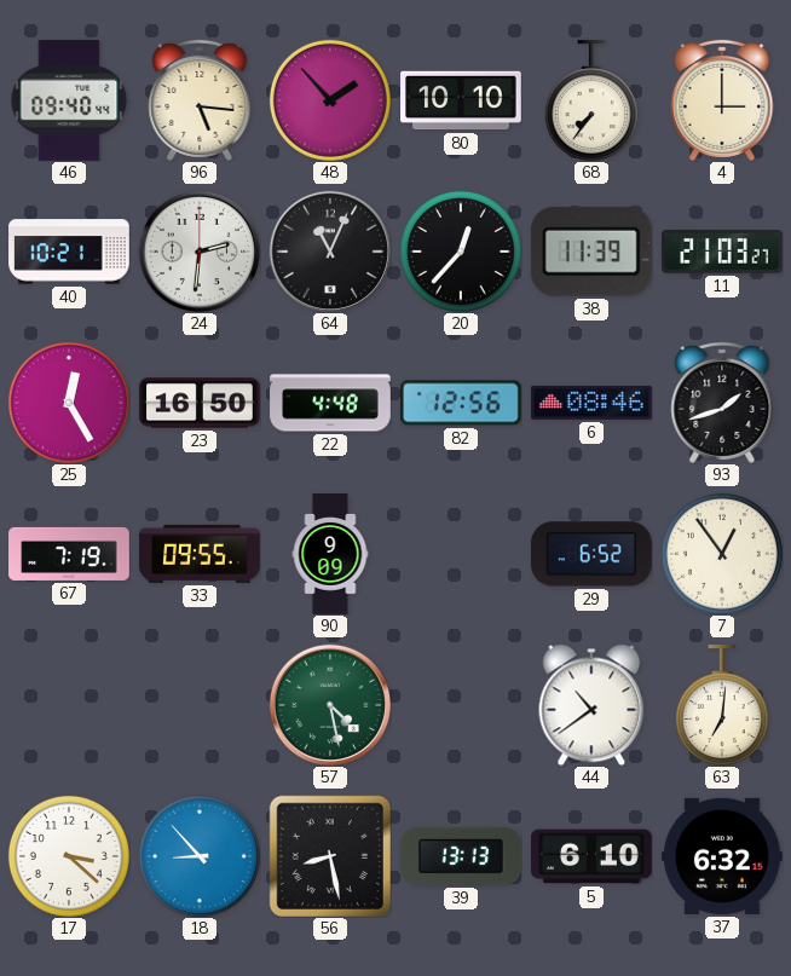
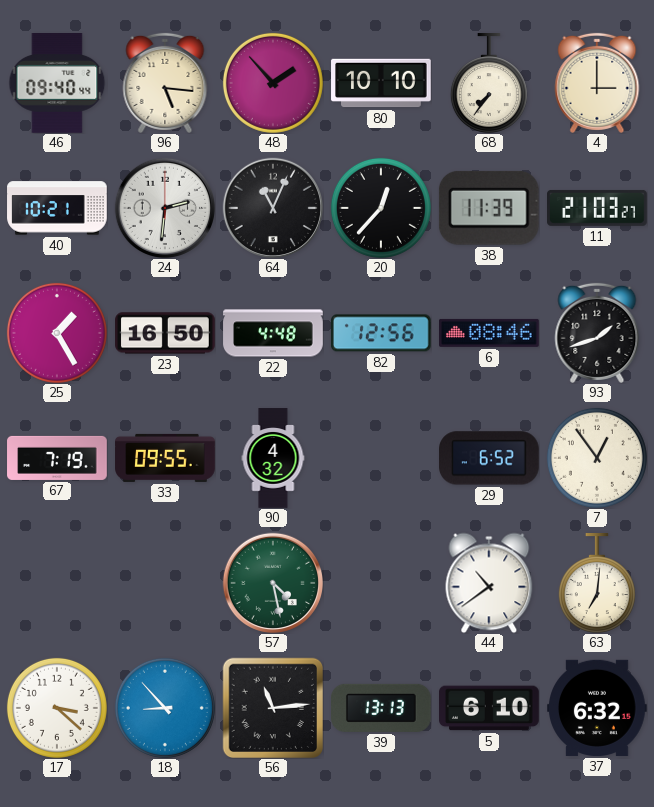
25: 12:25 -> 1:25
90: 9:09 -> 4:32
56: 8:28 -> 11:14
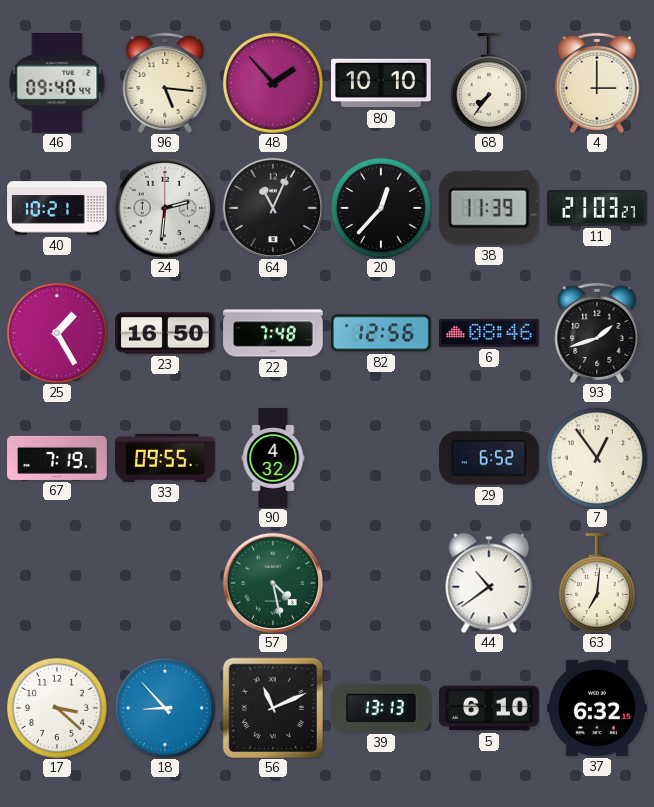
22: 4:48 -> 7:48
56: 11:14 -> 11:11
